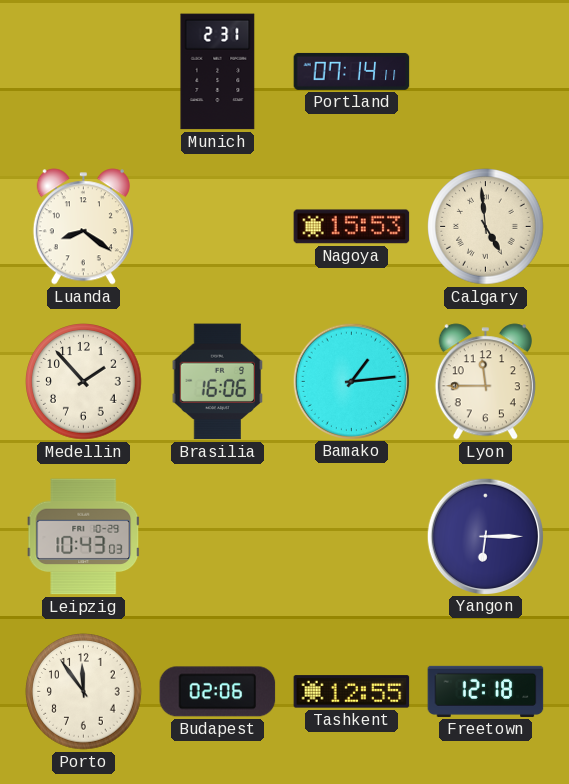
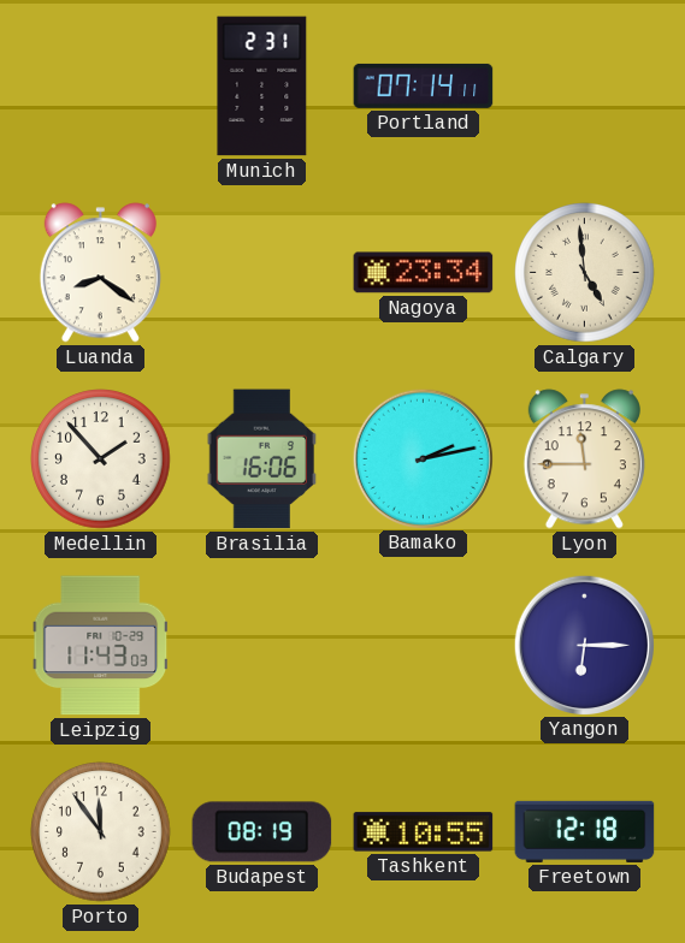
Nagoya: 15:53 -> 23:34
Bamako: 1:14 -> 2:13
Leipzig: 10:43 -> 11:43
Budapest: 02:06 -> 08:19
Tashkent: 12:55 -> 10:55
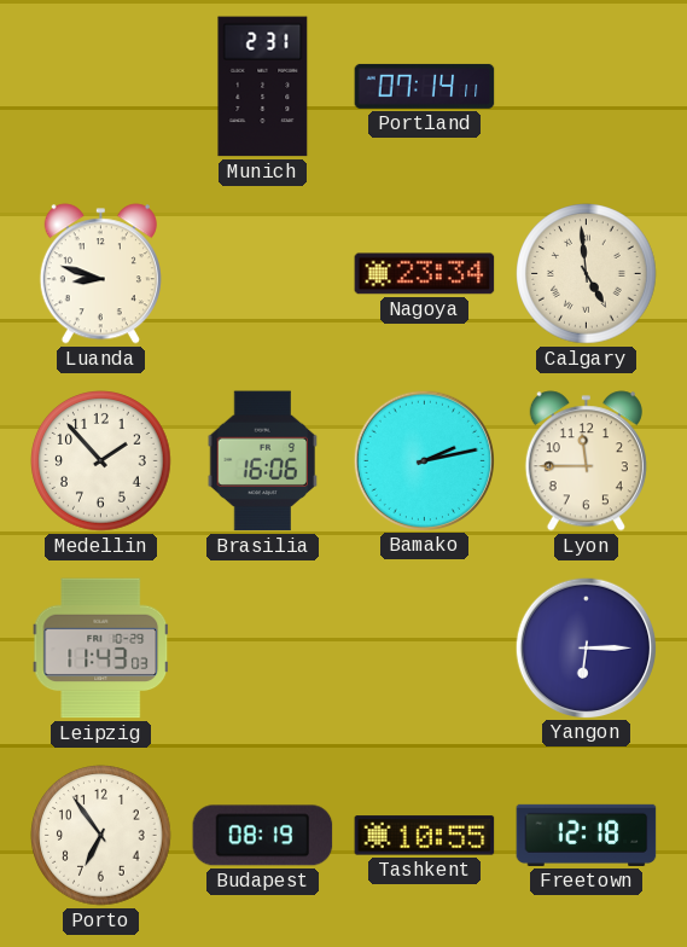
Luanda: 8:21 -> 8:48
Porto: 11:54 -> 6:54
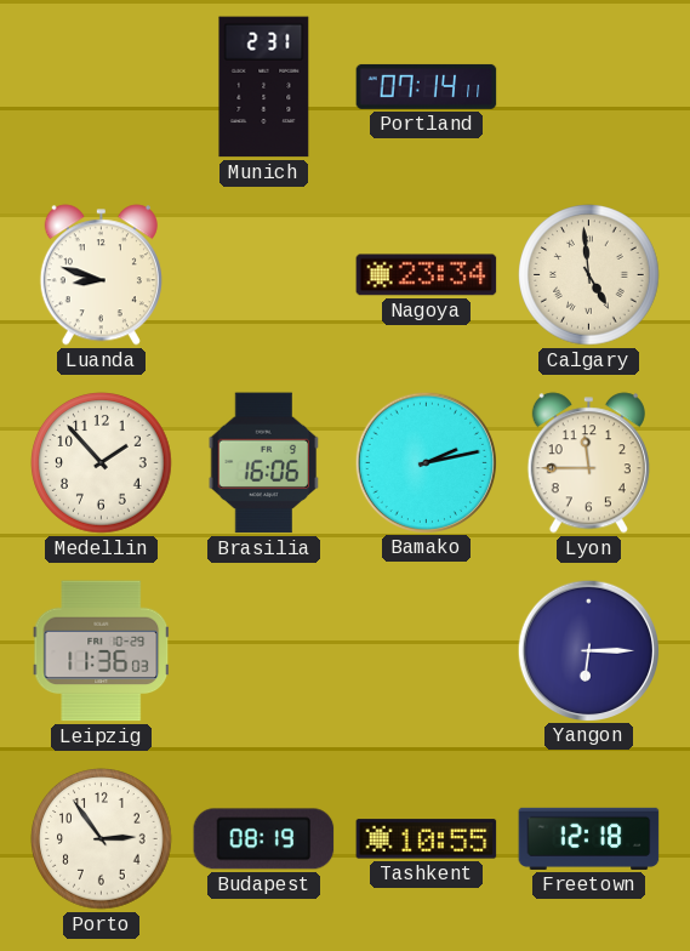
Leipzig: 11:43 -> 11:36
Porto: 6:54 -> 2:54
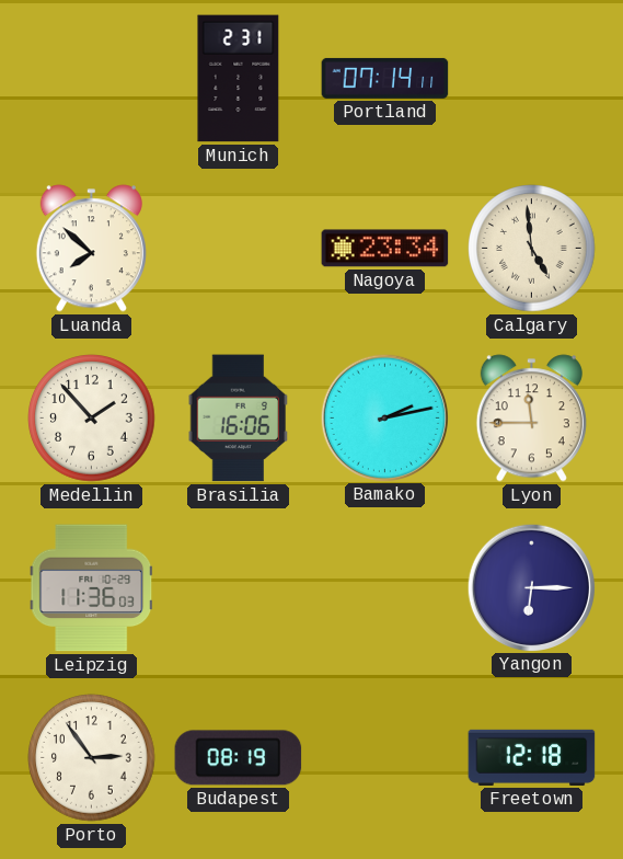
Luanda: 8:48 -> 7:52
Tashkent: 10:55 -> none
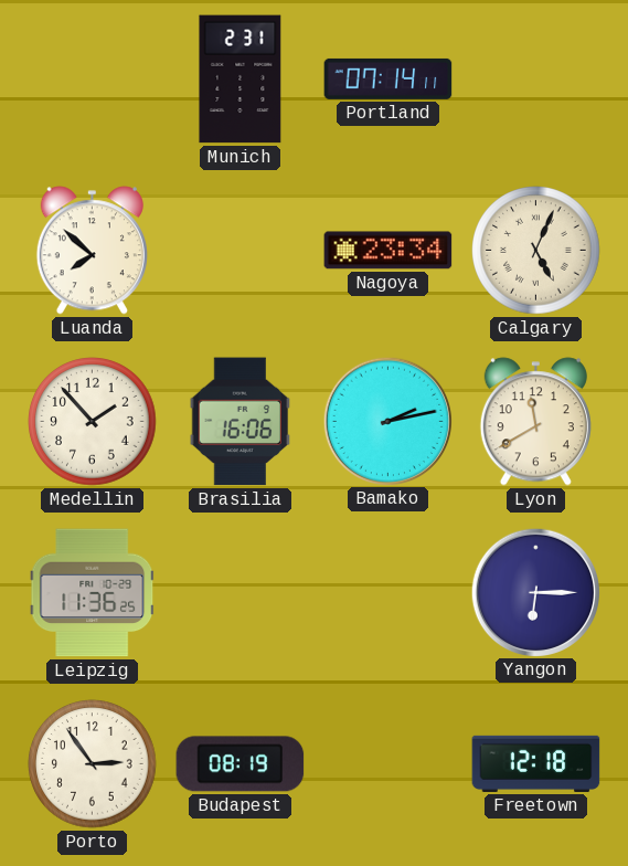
Calgary: 4:59 -> 5:04
Lyon: 11:45 -> 11:40
Leipzig: 11:36:03 -> 11:36:25
